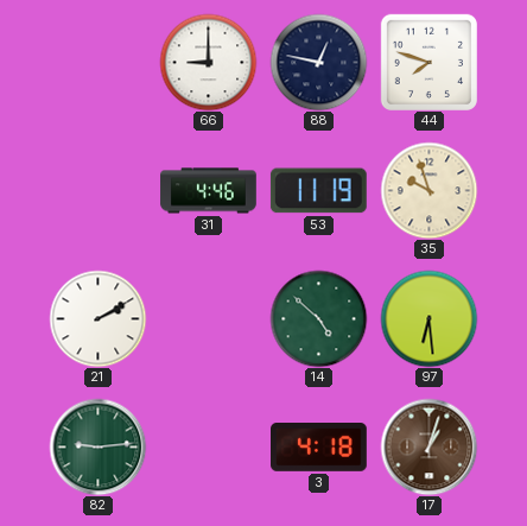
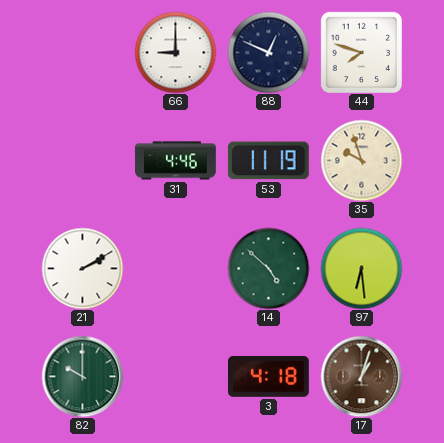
88: 12:47 -> 12:49
82: 9:14 -> 10:00
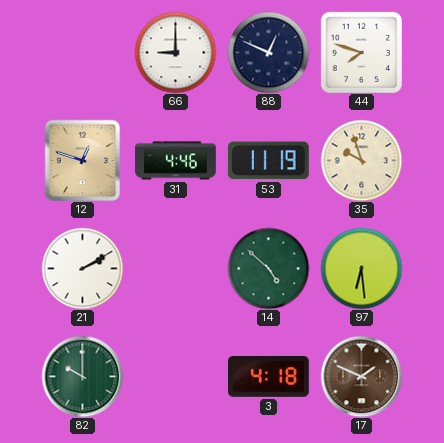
12: none -> 12:48
17: 1:03 -> 1:49
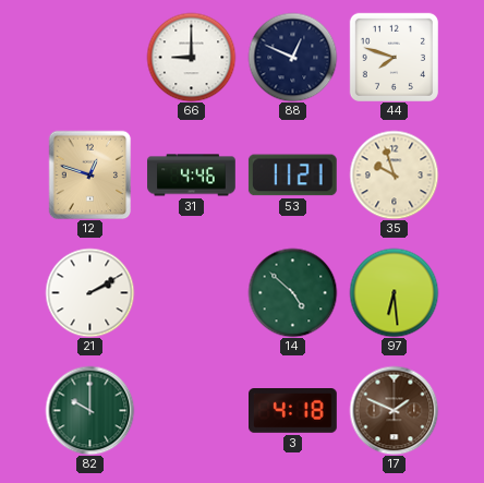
53: 11:19 -> 11:21
